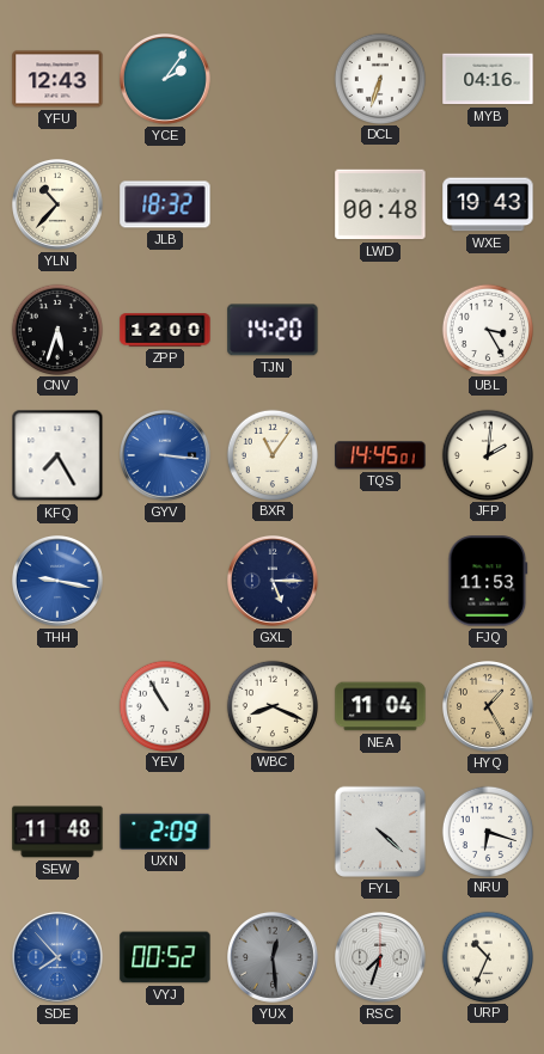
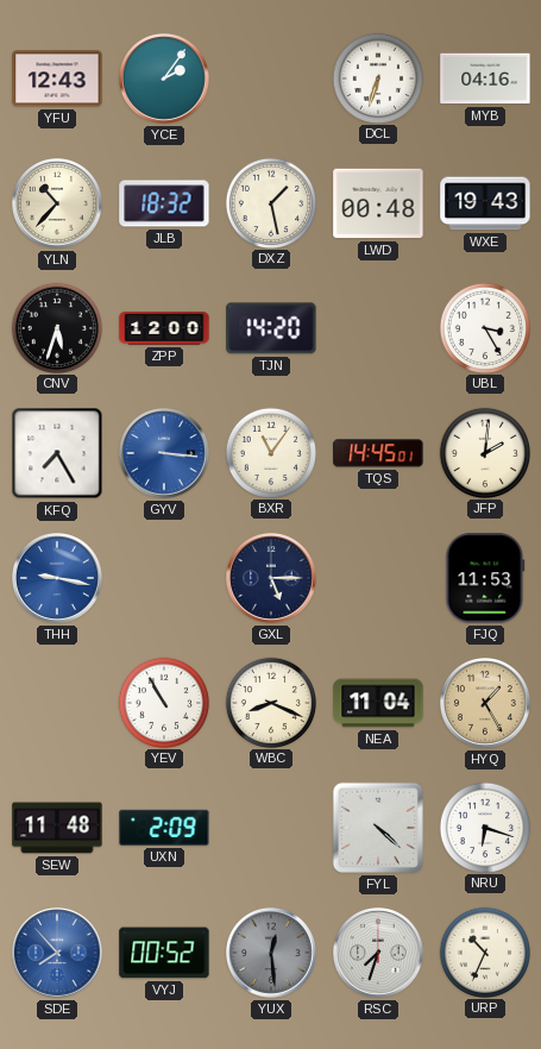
DXZ: none -> 1:28
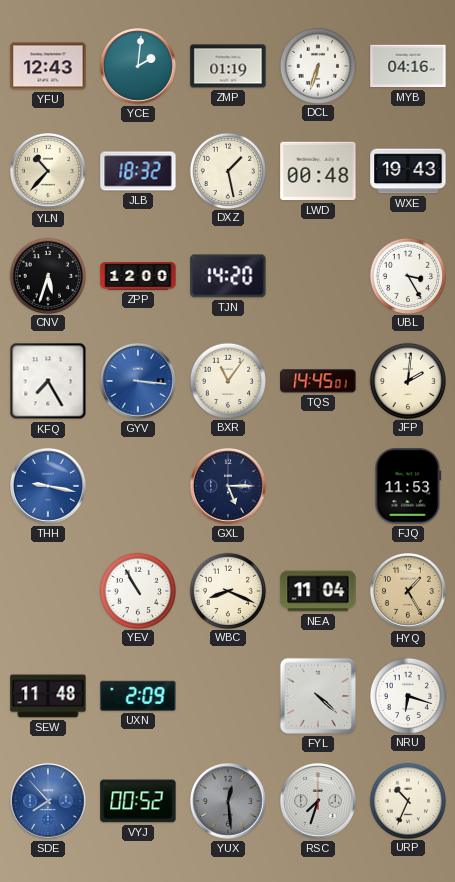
YCE: 2:06 -> 2:01
ZMP: none -> 01:19
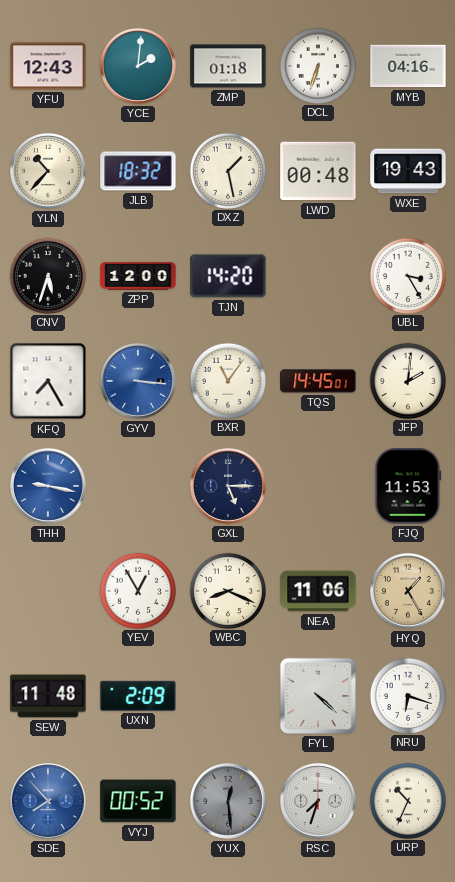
ZMP: 01:19 -> 01:18
YEV: 10:55 -> 12:55
NEA: 11:04 -> 11:06
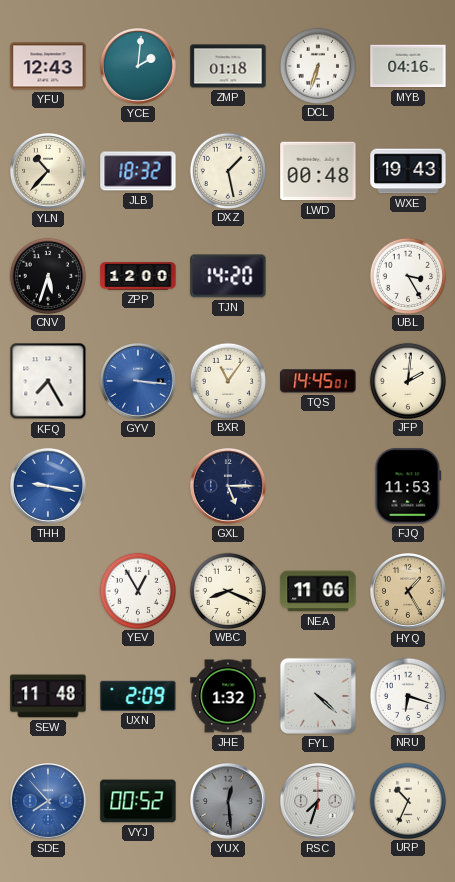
JHE: none -> 1:32
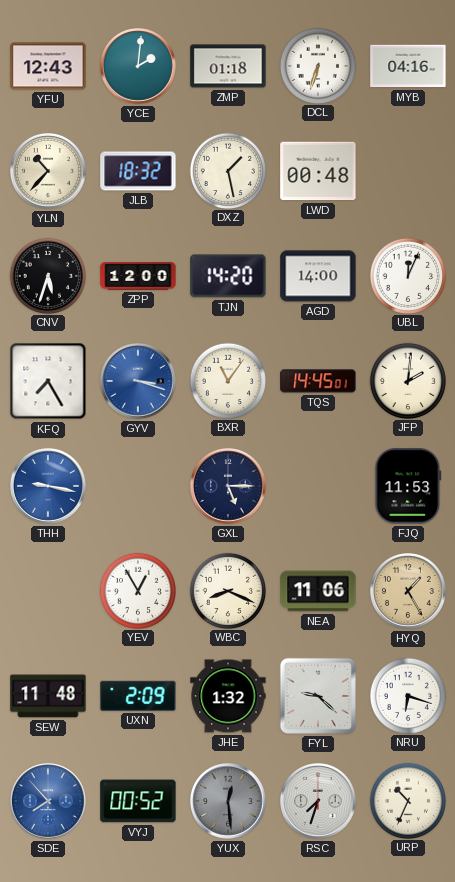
WXE: 19:43 -> none
AGD: none -> 14:00
UBL: 3:25 -> 12:04
GYV: 3:16 -> 3:18
FYL: 4:22 -> 9:22
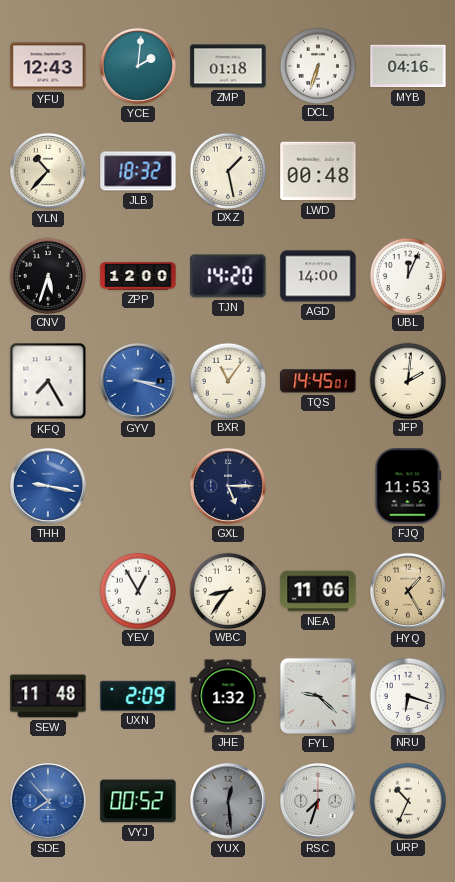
WBC: 8:19 -> 8:36
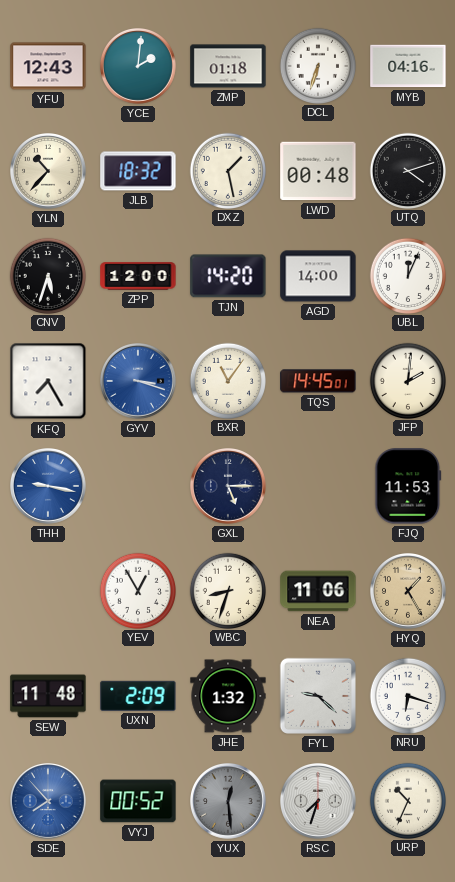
UTQ: none -> 4:12
WBC: 8:36 -> 8:33
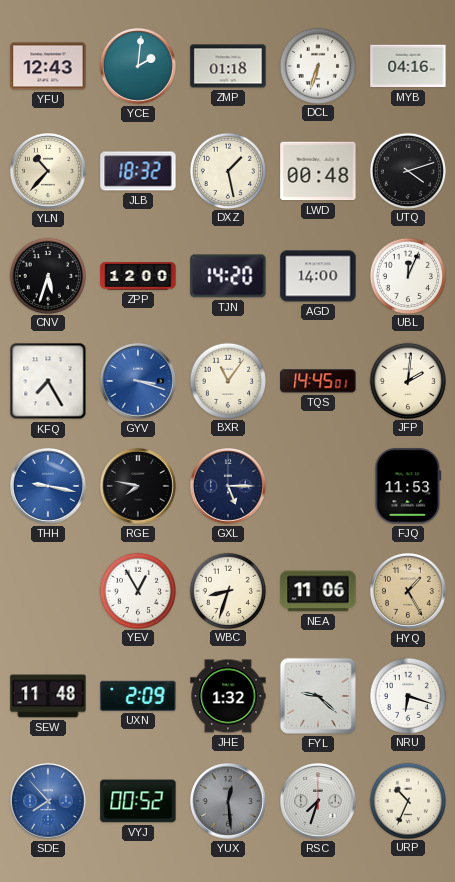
RGE: none -> 7:47
